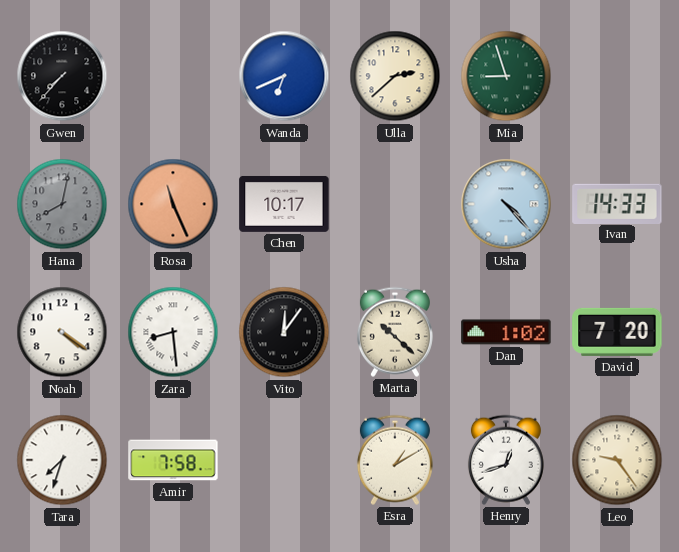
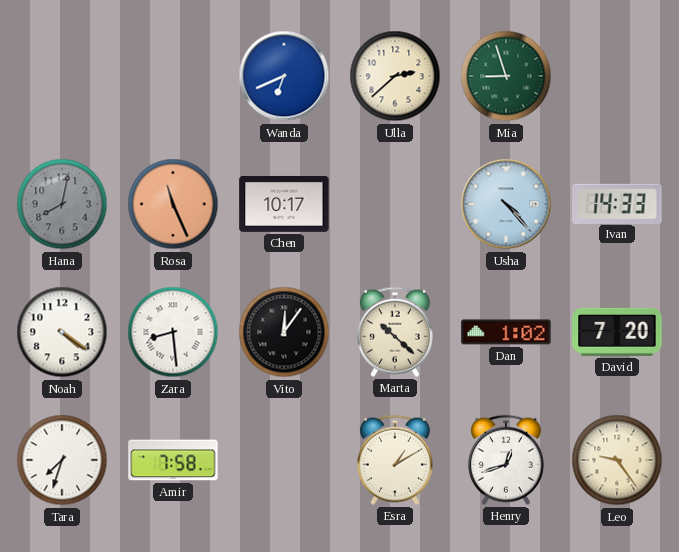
Gwen: 7:37 -> none
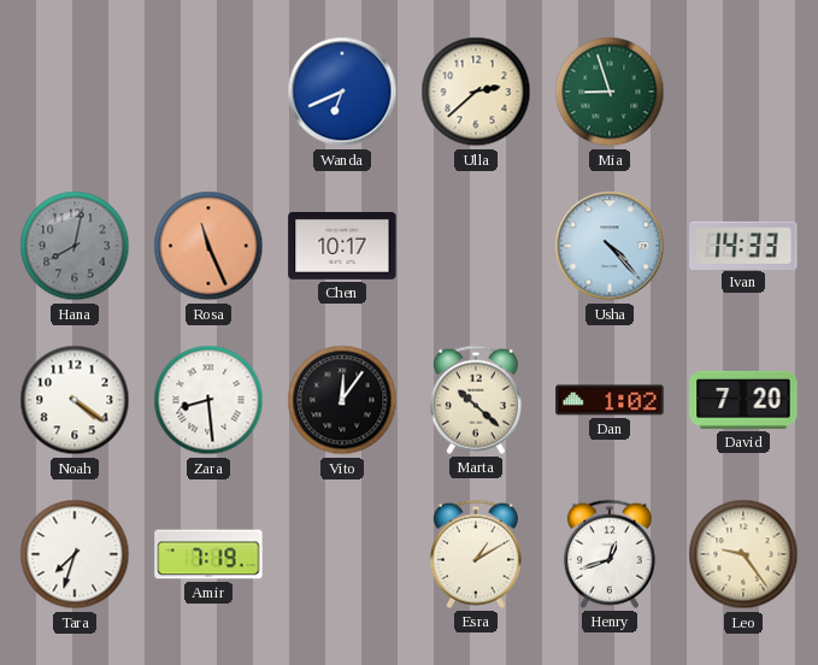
Amir: 7:58 -> 7:19
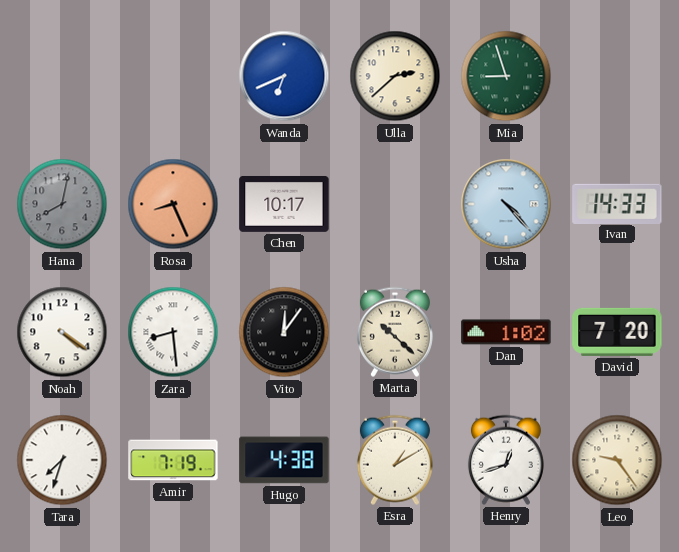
Rosa: 11:26 -> 8:26
Hugo: none -> 4:38
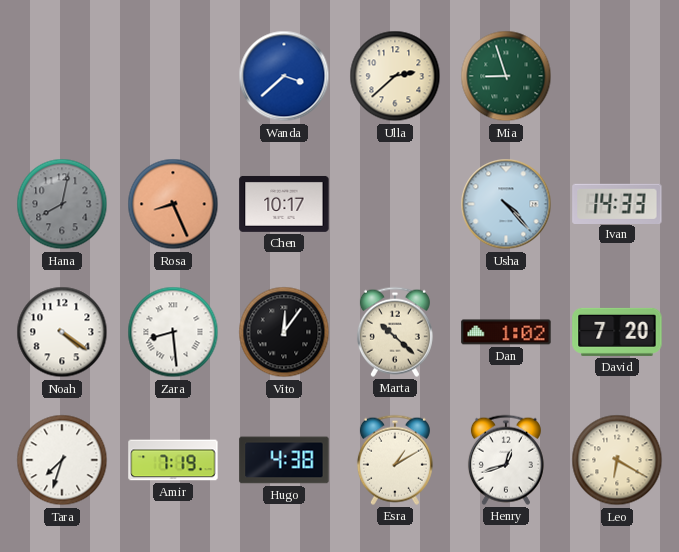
Wanda: 6:41 -> 3:38
Leo: 9:24 -> 6:20
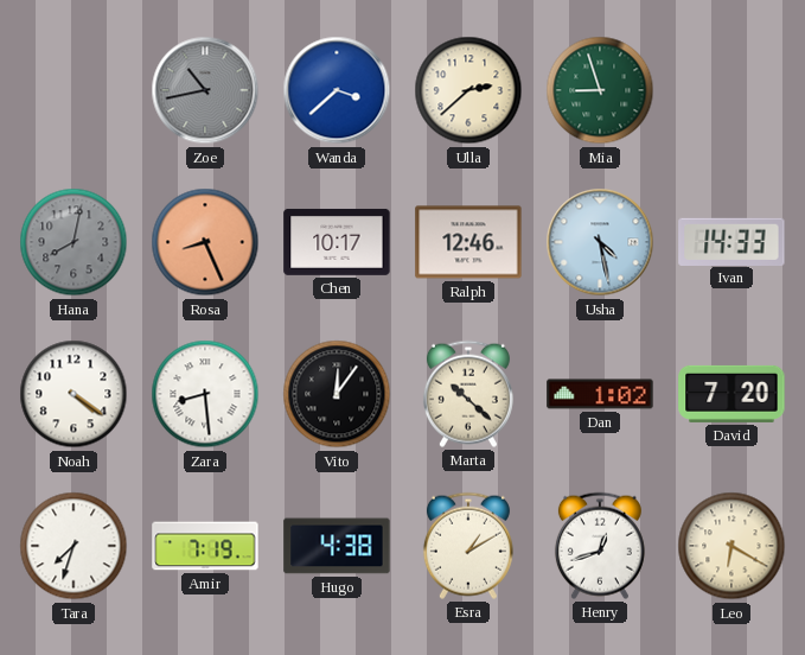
Zoe: none -> 10:43
Ralph: none -> 12:46
Usha: 4:23 -> 4:28
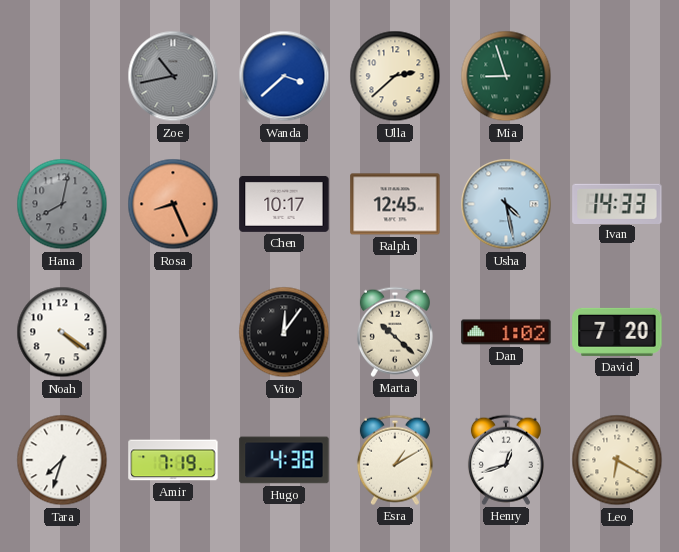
Ralph: 12:46 -> 12:45
Zara: 8:29 -> none
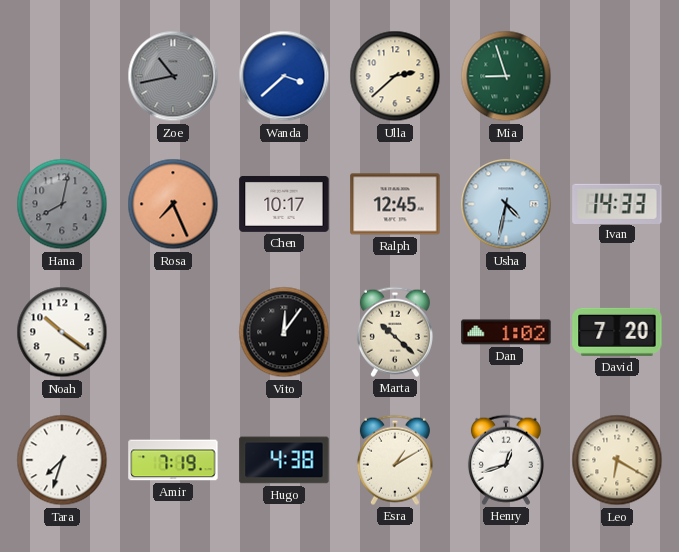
Rosa: 8:26 -> 7:26
Usha: 4:28 -> 4:32
Noah: 4:21 -> 10:21
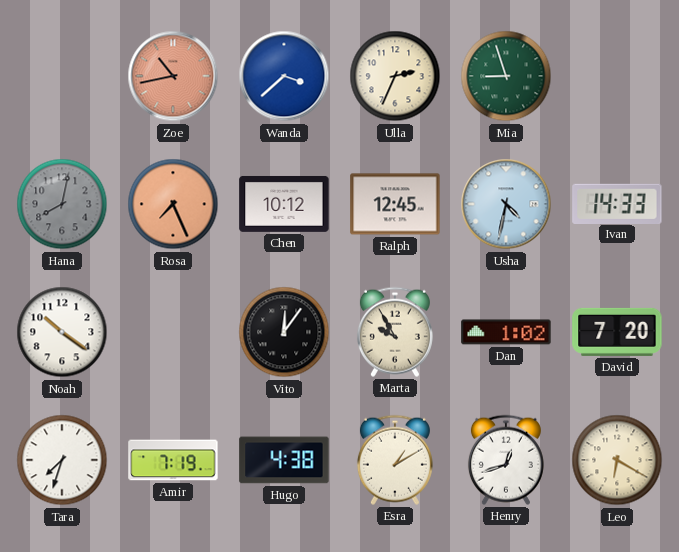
Zoe dial: grey -> salmon
Ulla: 2:38 -> 2:34
Chen: 10:17 -> 10:12
Marta: 10:22 -> 9:55
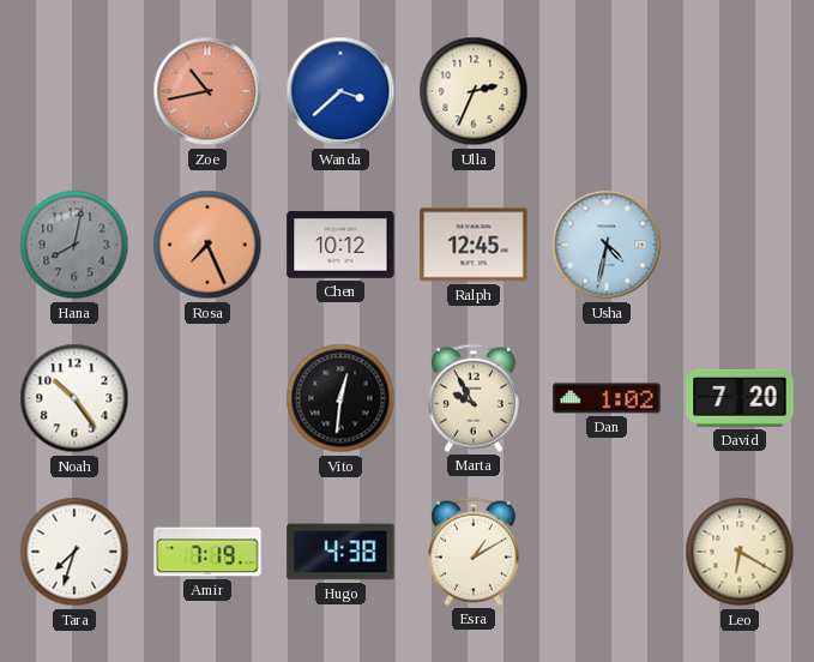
Mia: 8:57 -> none
Ivan: 14:33 -> none
Noah: 10:21 -> 10:24
Vito: 12:06 -> 12:31
Henry: 12:42 -> none
